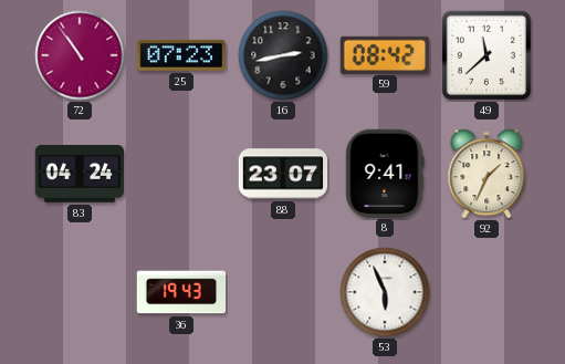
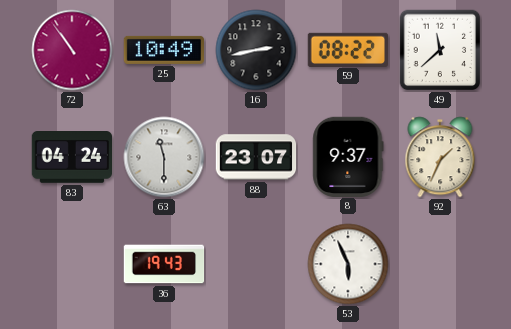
25: 07:23 -> 10:49
59: 08:42 -> 08:22
63: none -> 11:30
8: 9:41 -> 9:37
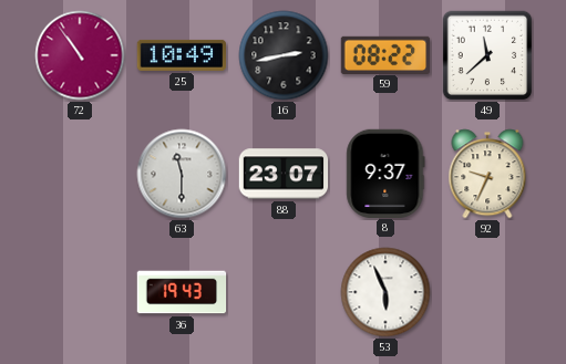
83: 04:24 -> none
92: 1:34 -> 9:34
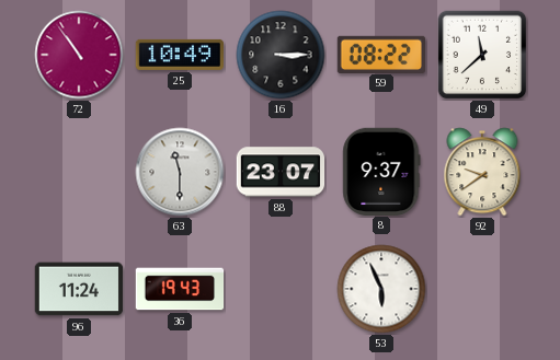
16: 2:43 -> 3:15
92: 9:34 -> 9:39
96: none -> 11:24
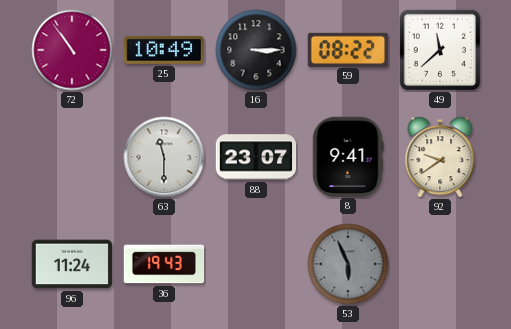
8: 9:37 -> 9:41
53 dial: white -> grey
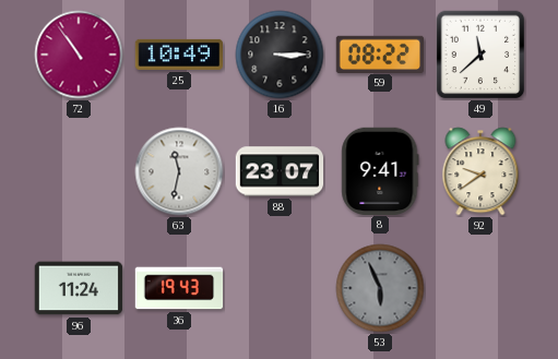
63: 11:30 -> 11:32
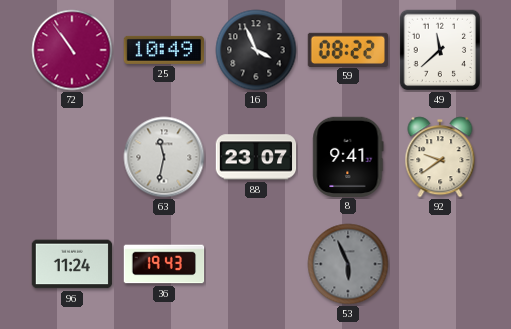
16: 3:15 -> 3:56
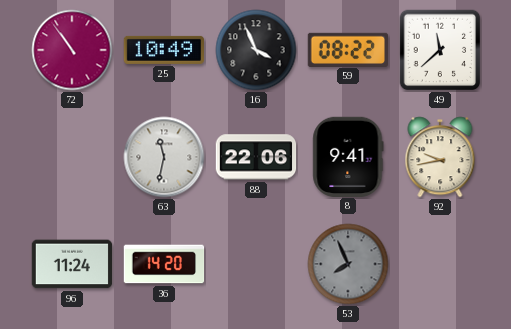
88: 23:07 -> 22:06
92: 9:39 -> 9:43
36: 19:43 -> 14:20
53: 5:56 -> 7:56
